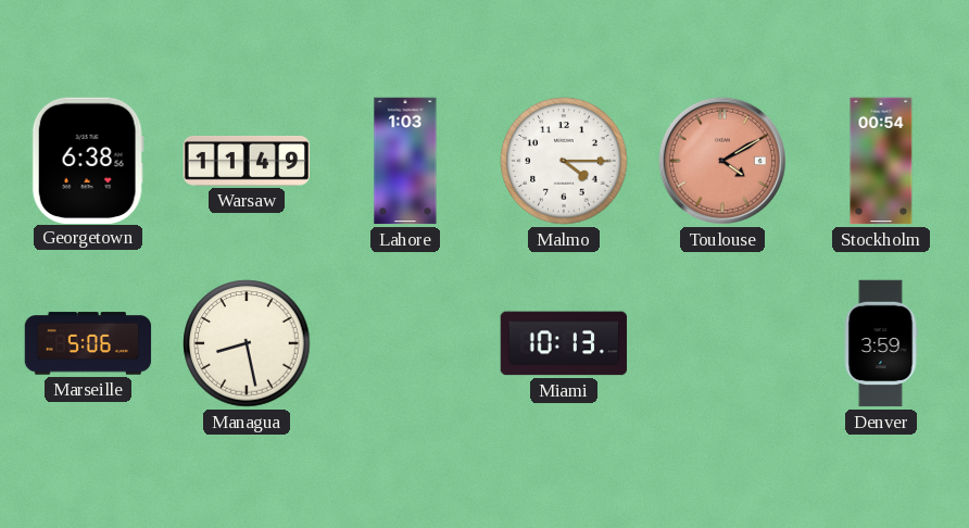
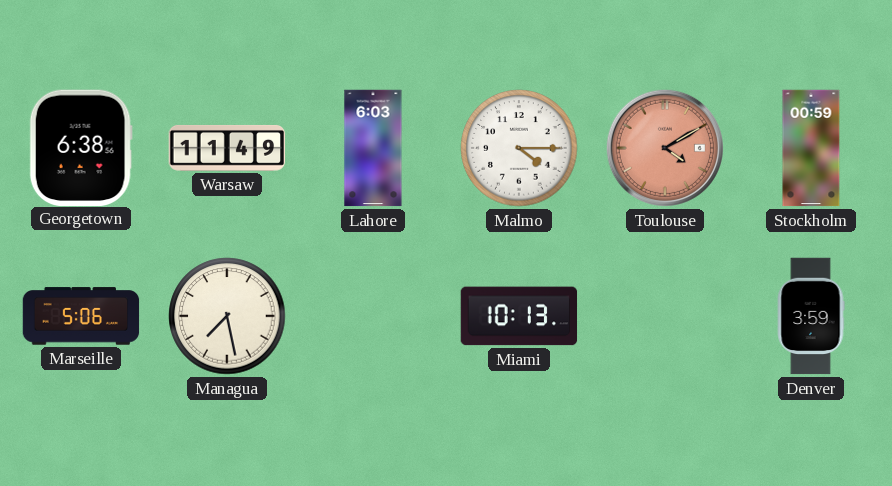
Lahore: 1:03 -> 6:03
Stockholm: 00:54 -> 00:59
Managua: 8:28 -> 7:28
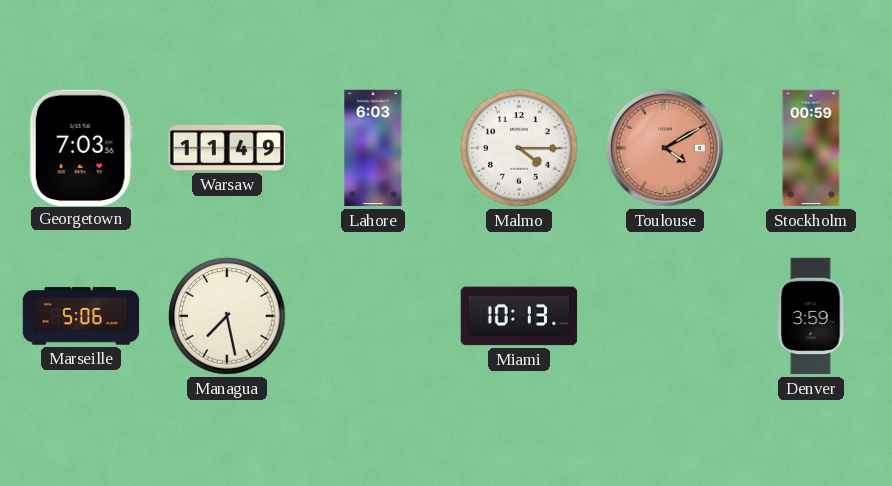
Georgetown: 6:38 -> 7:03
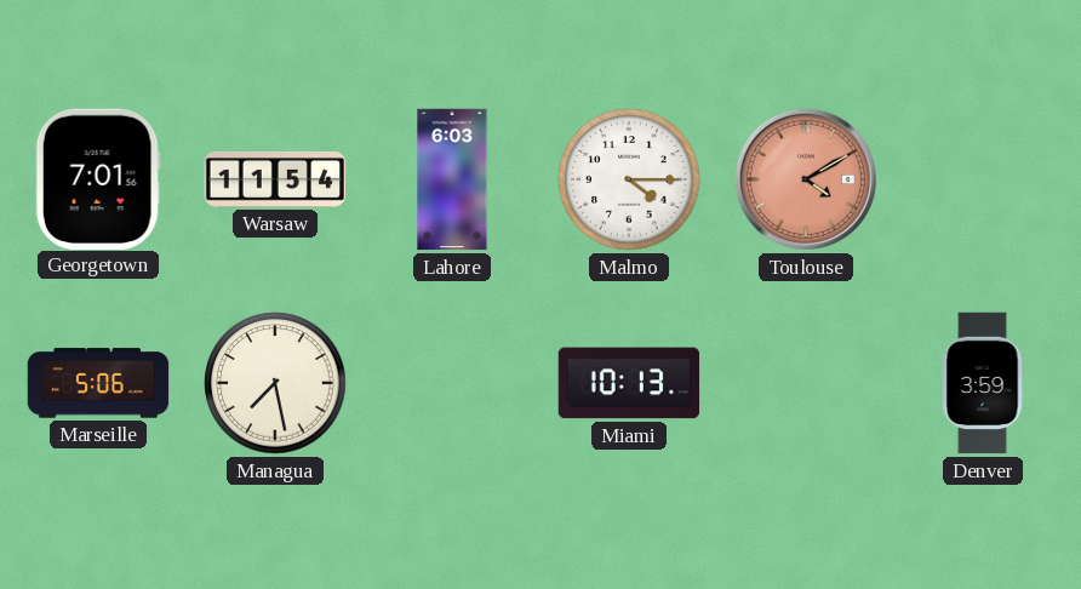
Georgetown: 7:03 -> 7:01
Warsaw: 11:49 -> 11:54
Stockholm: 00:59 -> none
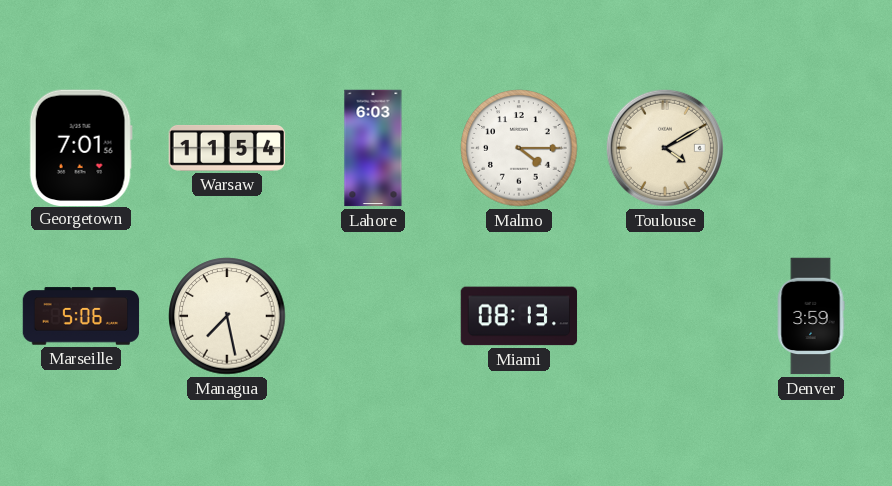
Toulouse dial: salmon -> cream
Miami: 10:13 -> 08:13
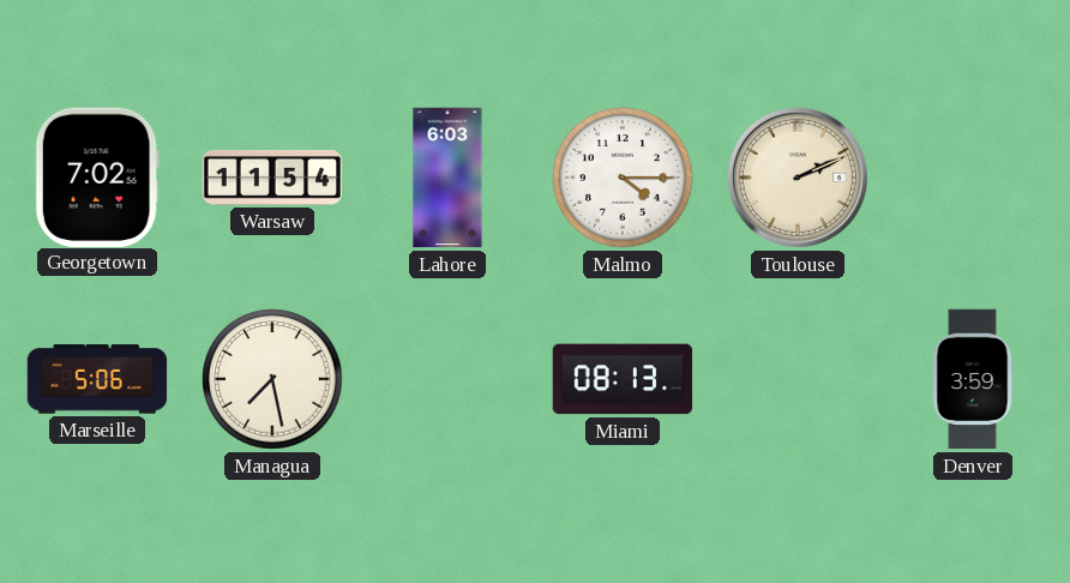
Georgetown: 7:01 -> 7:02
Toulouse: 4:10 -> 2:11
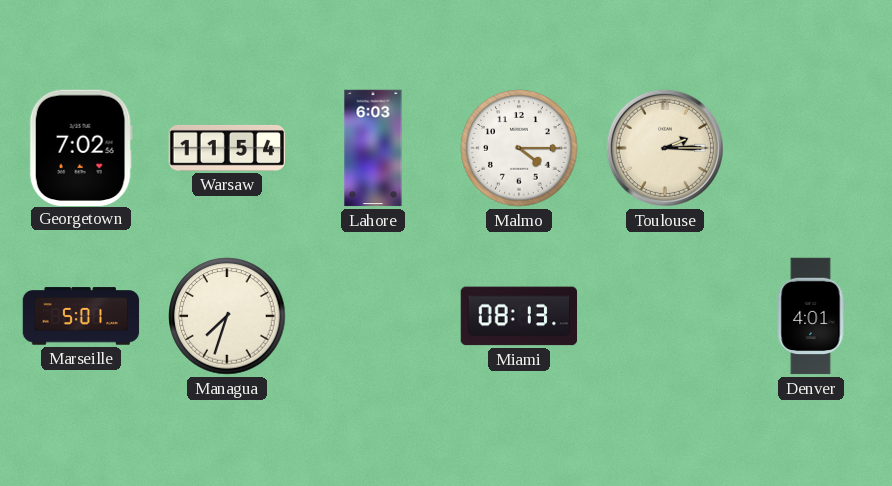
Toulouse: 2:11 -> 2:15
Marseille: 5:06 -> 5:01
Managua: 7:28 -> 7:33
Denver: 3:59 -> 4:01
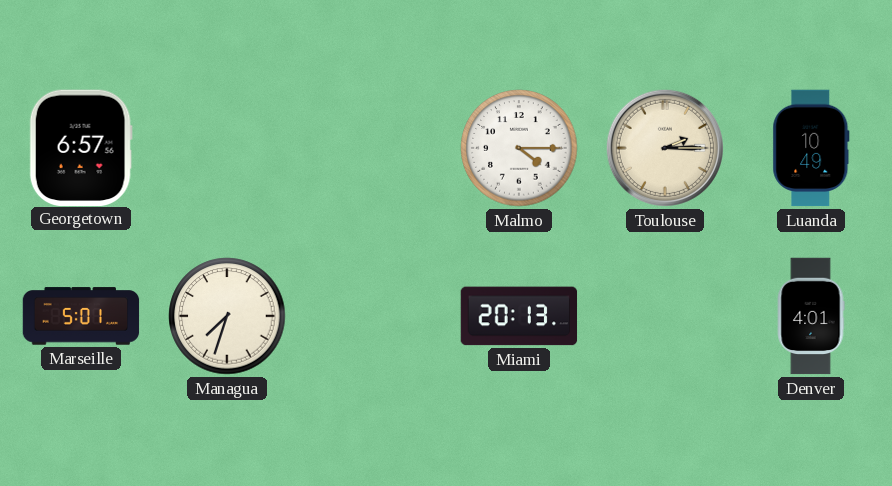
Georgetown: 7:02 -> 6:57
Warsaw: 11:54 -> none
Lahore: 6:03 -> none
Luanda: none -> 10:49
Miami: 08:13 -> 20:13
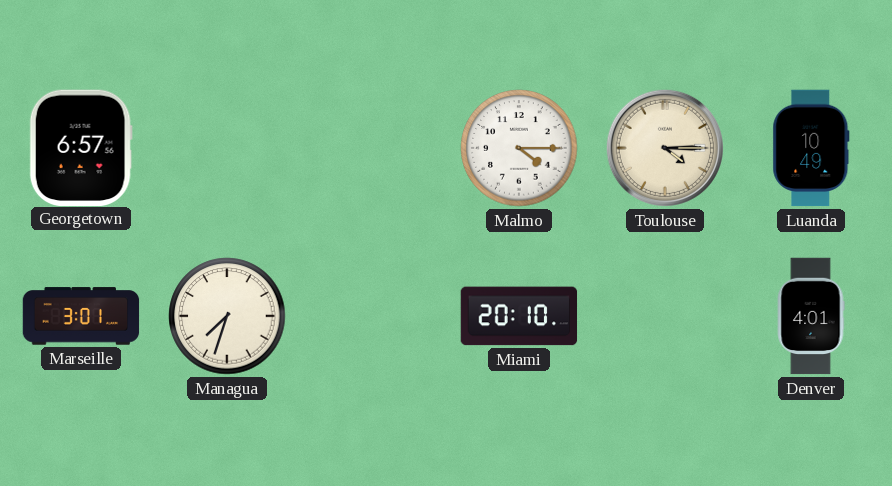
Toulouse: 2:15 -> 4:15
Marseille: 5:01 -> 3:01
Miami: 20:13 -> 20:10
